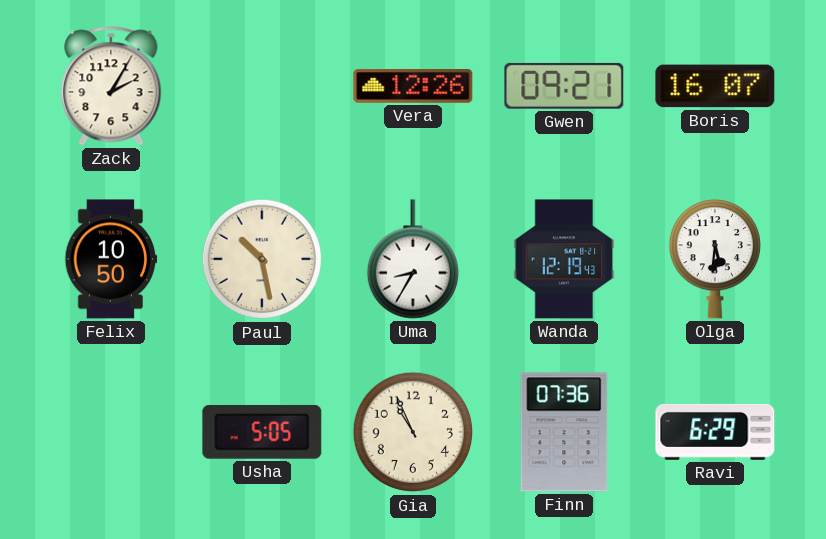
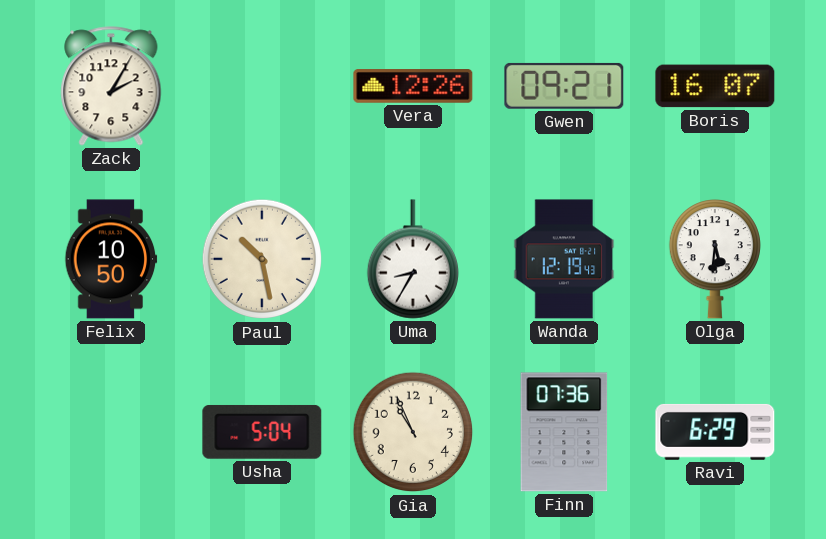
Usha: 5:05 -> 5:04
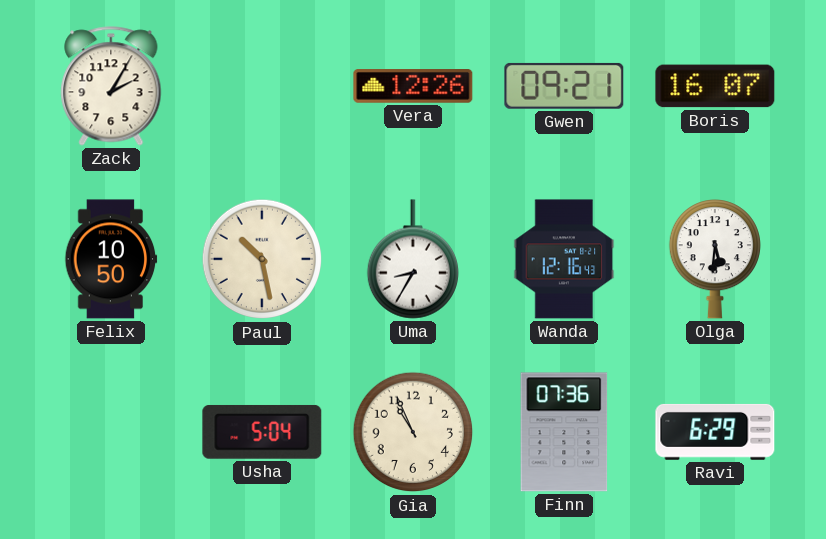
Wanda: 12:19 -> 12:16
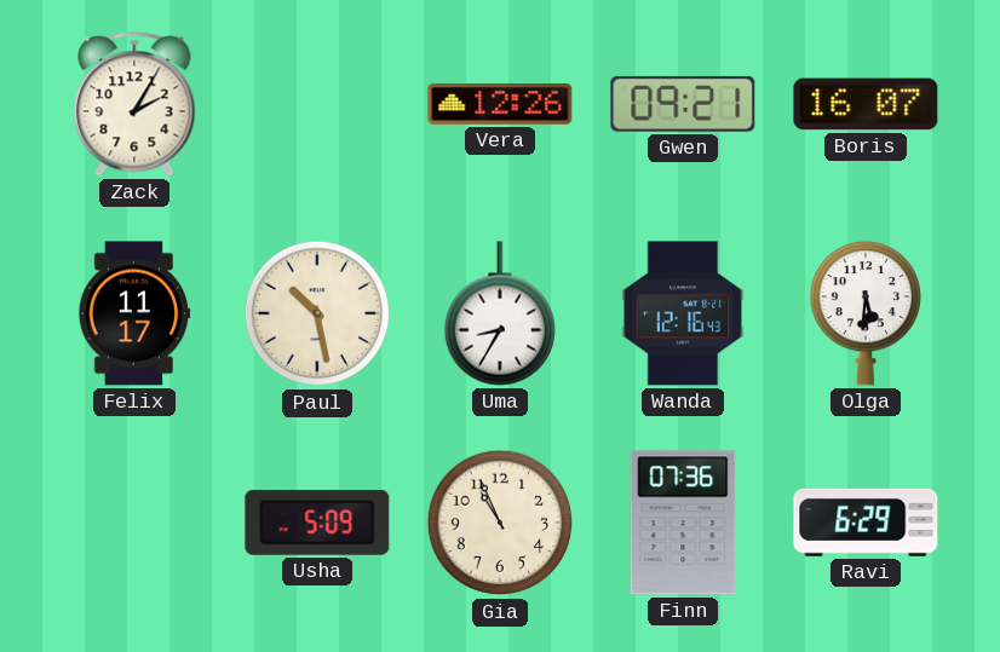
Felix: 10:50 -> 11:17
Usha: 5:04 -> 5:09
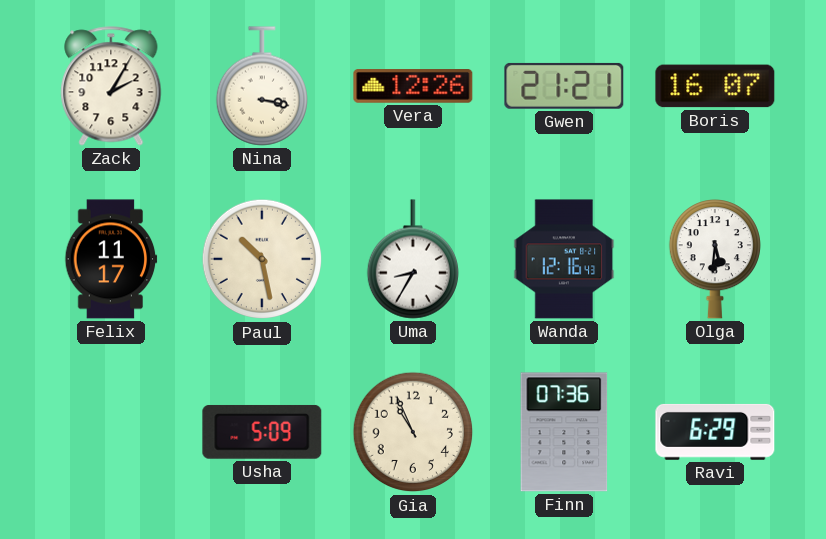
Nina: none -> 3:17
Gwen: 09:21 -> 21:21
